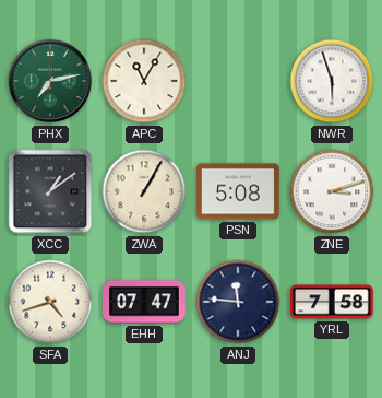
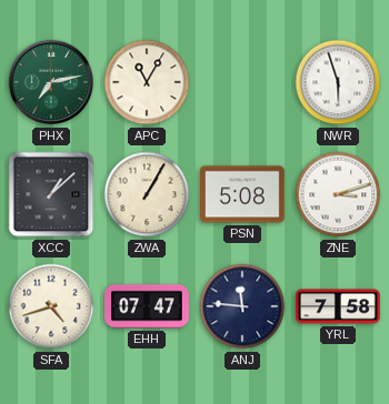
XCC: 1:09 -> 1:08
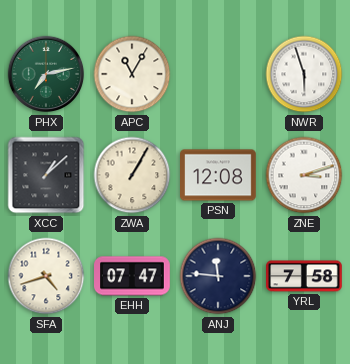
PSN: 5:08 -> 12:08
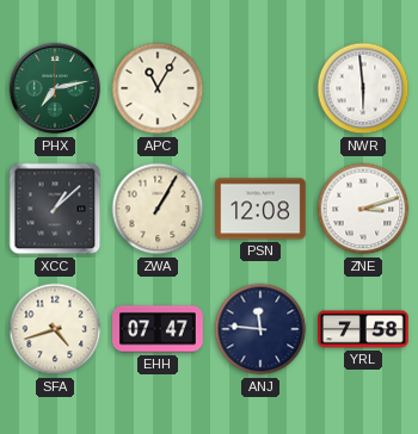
NWR: 5:57 -> 5:59
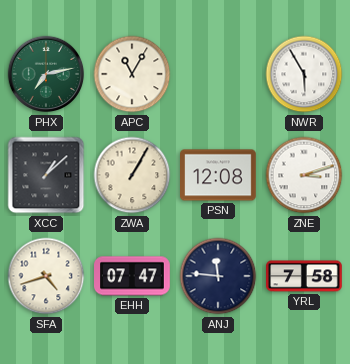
NWR: 5:59 -> 5:55
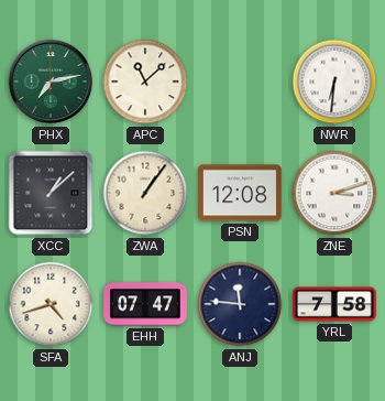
APC: 11:05 -> 11:08
NWR: 5:55 -> 6:31
ZWA: 1:05 -> 1:06
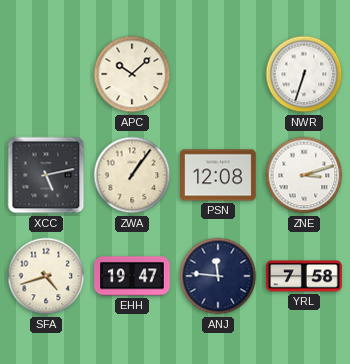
PHX: 7:13 -> none
APC: 11:08 -> 10:08
NWR: 6:31 -> 6:33
XCC: 1:08 -> 5:13
EHH: 07:47 -> 19:47
